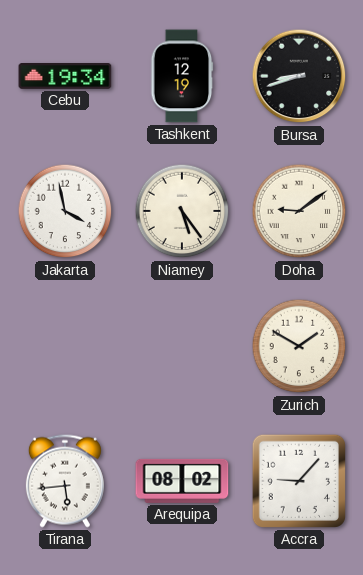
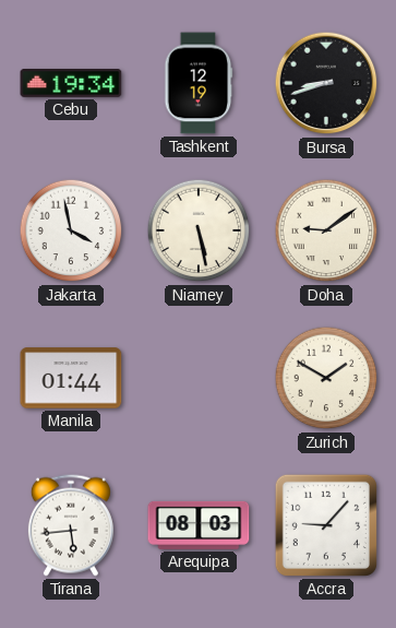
Niamey: 5:24 -> 5:28
Manila: none -> 01:44
Arequipa: 08:02 -> 08:03
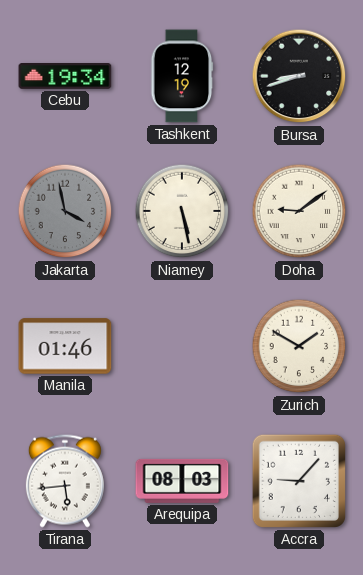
Jakarta dial: white -> grey
Manila: 01:44 -> 01:46
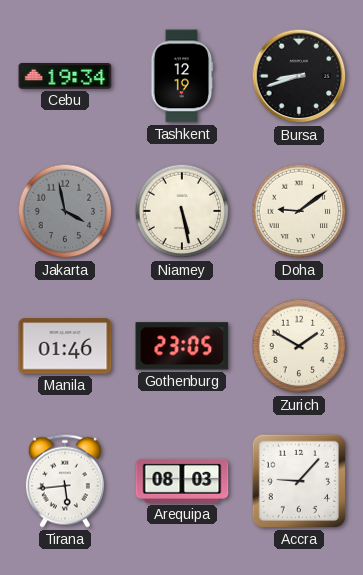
Gothenburg: none -> 23:05
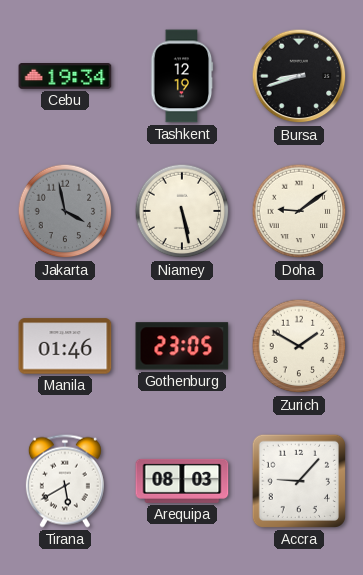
Tirana: 5:44 -> 5:40
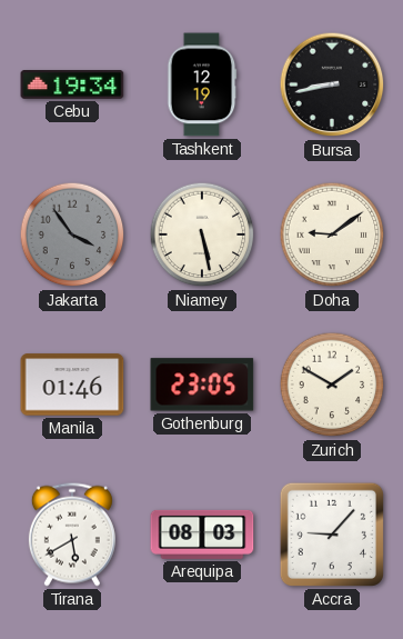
Bursa: 8:42 -> 8:43
Jakarta: 3:58 -> 3:54
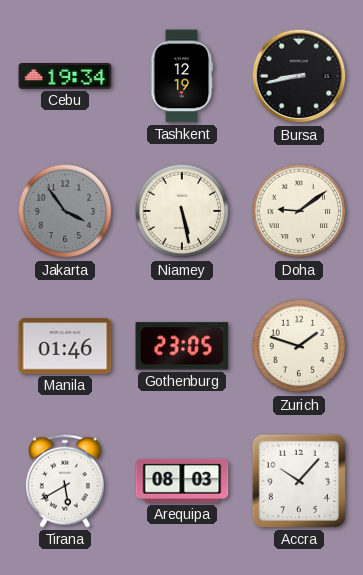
Zurich: 1:50 -> 1:48
Accra: 9:07 -> 10:07
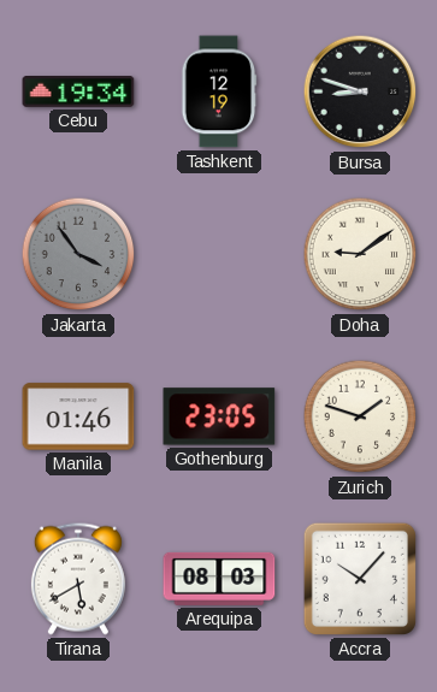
Bursa: 8:43 -> 8:48
Niamey: 5:28 -> none
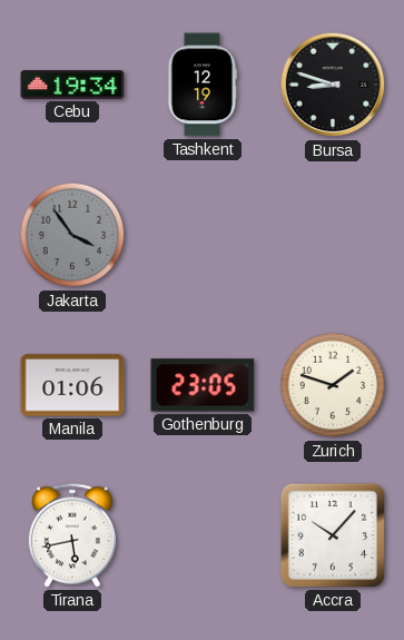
Doha: 9:09 -> none
Manila: 01:46 -> 01:06
Tirana: 5:40 -> 5:43
Arequipa: 08:03 -> none
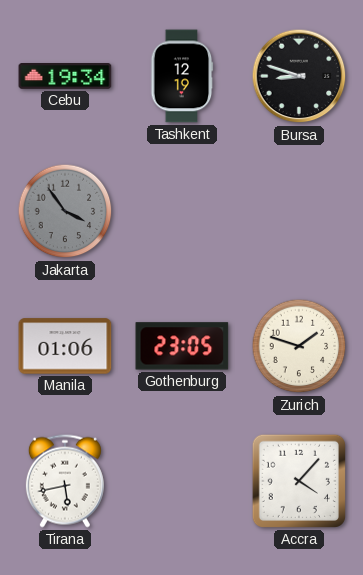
Accra: 10:07 -> 4:07
